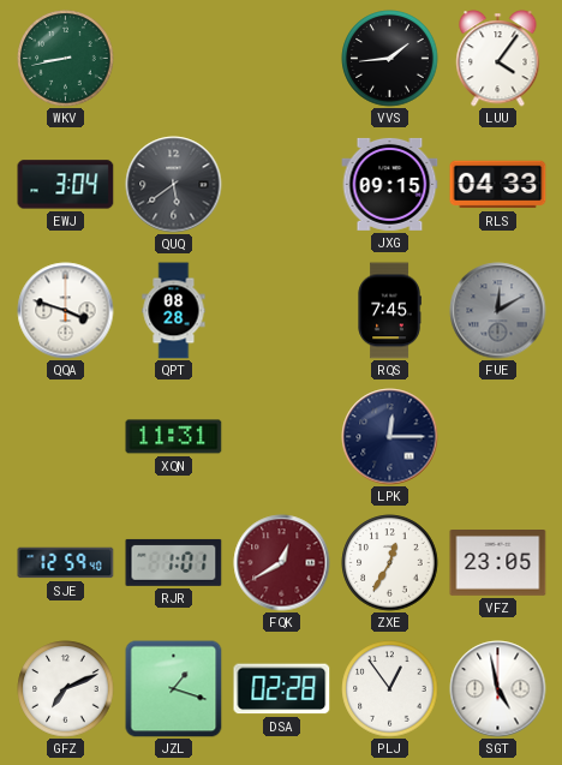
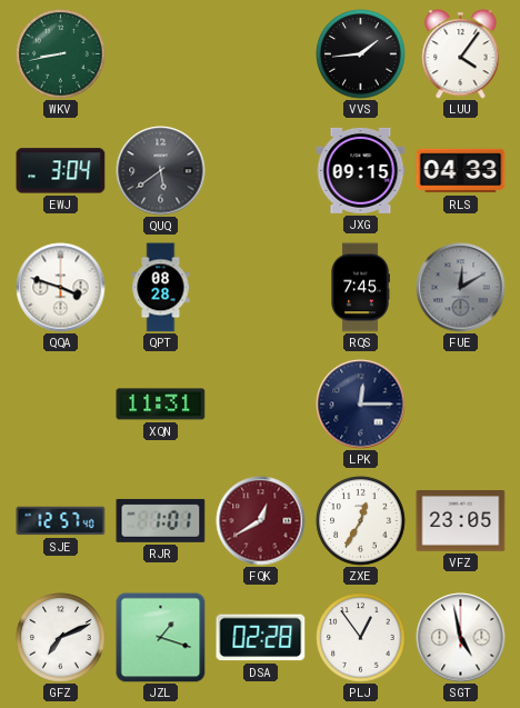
SJE: 12:59 -> 12:57
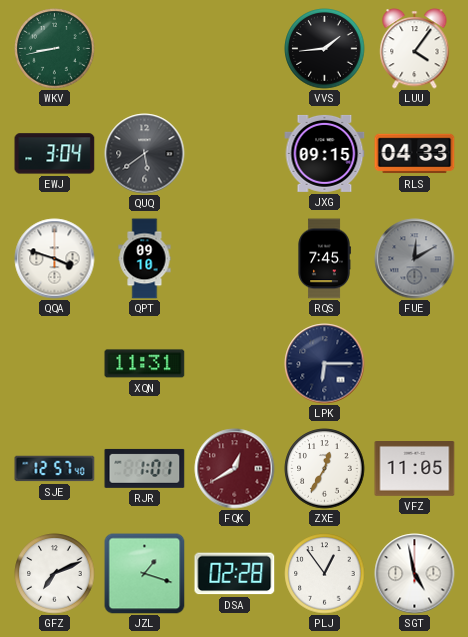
QPT: 08:28 -> 09:10
LPK: 12:15 -> 6:15
VFZ: 23:05 -> 11:05
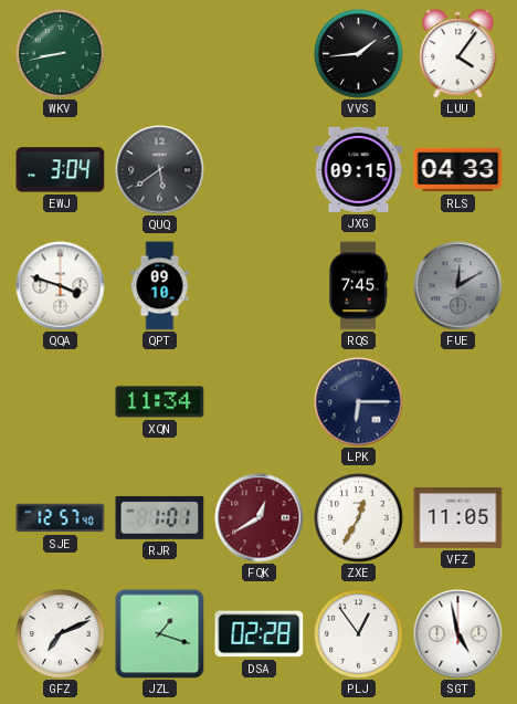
XQN: 11:31 -> 11:34
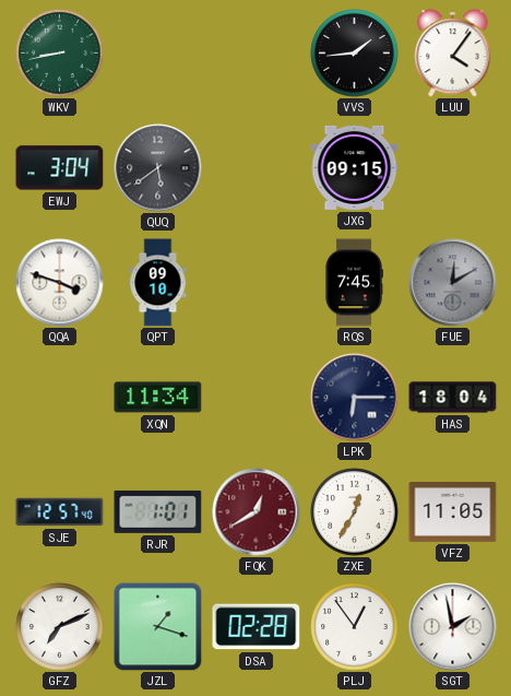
RLS: 04:33 -> none
HAS: none -> 18:04
SGT: 4:58 -> 1:58
